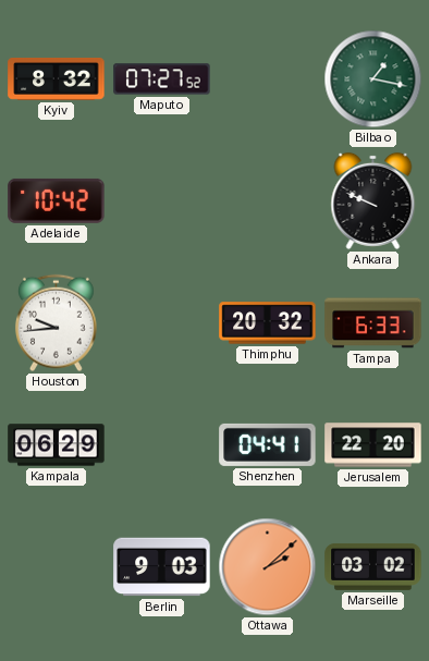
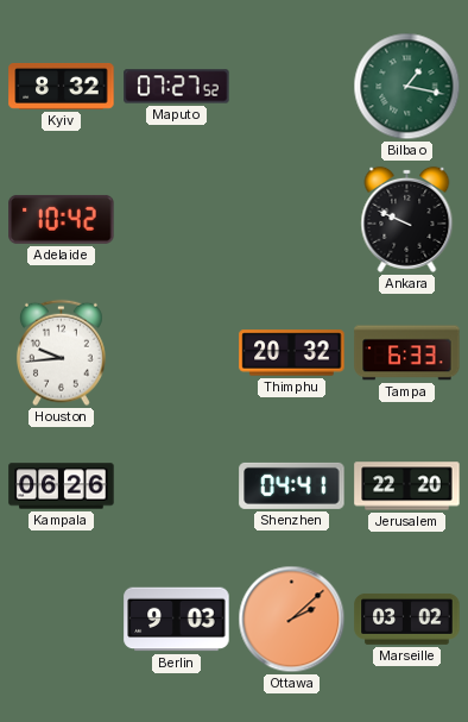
Kampala: 06:29 -> 06:26
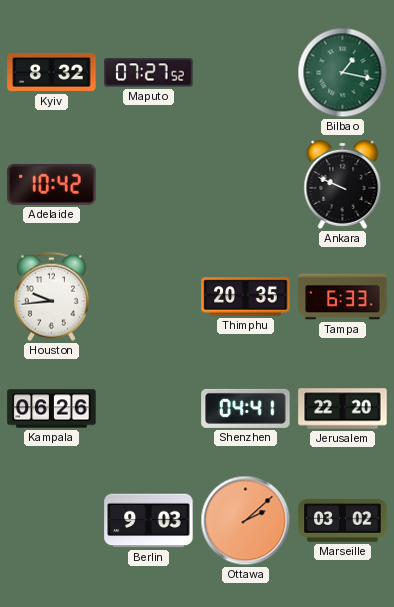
Thimphu: 20:32 -> 20:35
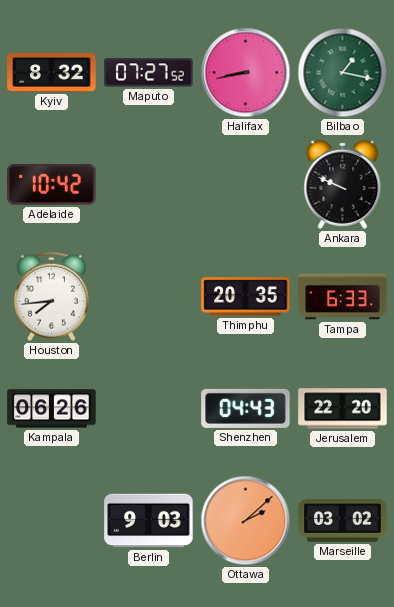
Halifax: none -> 8:43
Houston: 9:44 -> 7:44
Shenzhen: 04:41 -> 04:43
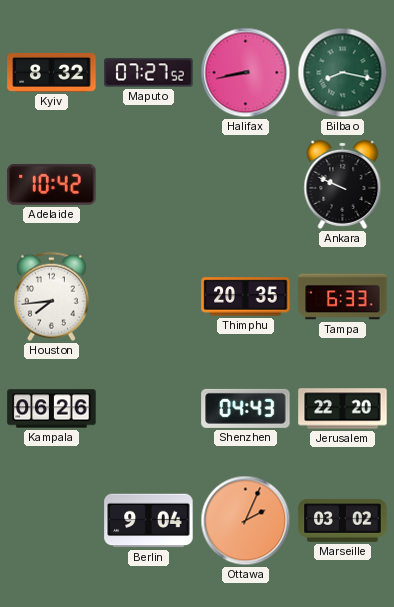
Bilbao: 1:17 -> 8:17
Berlin: 9:03 -> 9:04
Ottawa: 2:08 -> 2:04
